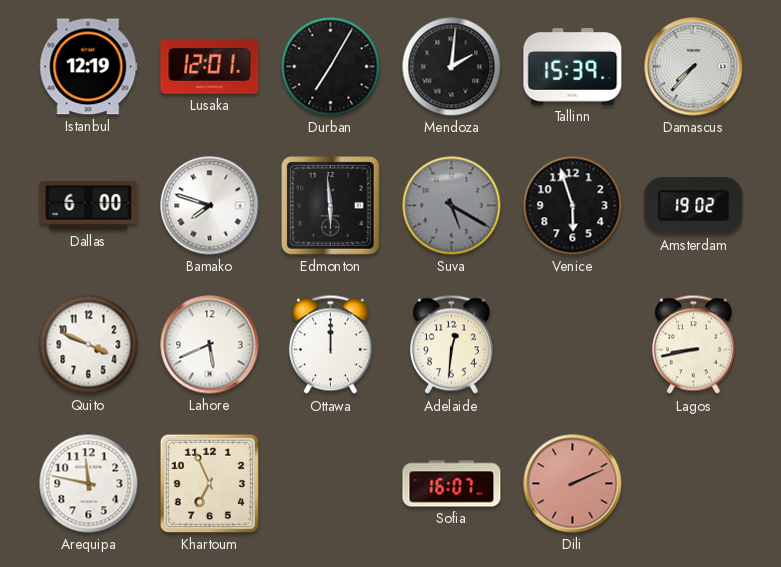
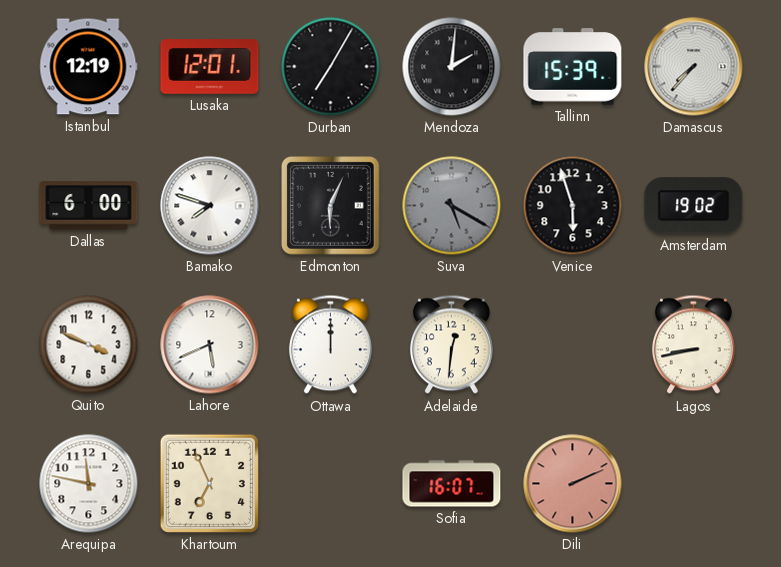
Edmonton: 5:59 -> 6:04
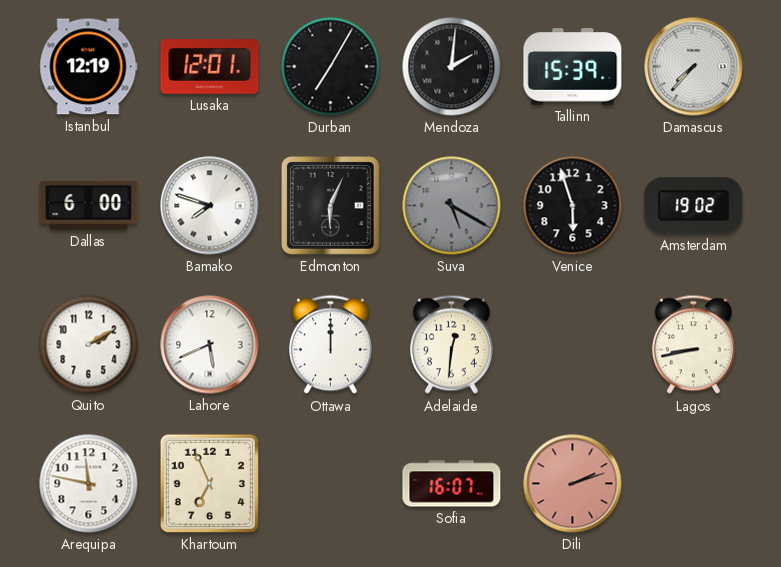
Quito: 3:49 -> 2:10
Dili: 2:11 -> 2:12
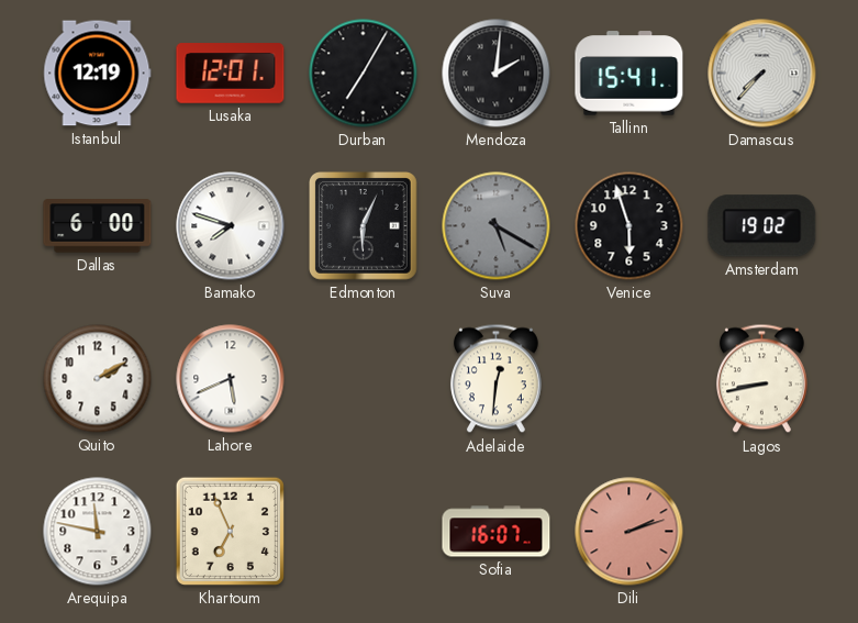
Tallinn: 15:39 -> 15:41
Ottawa: 12:00 -> none
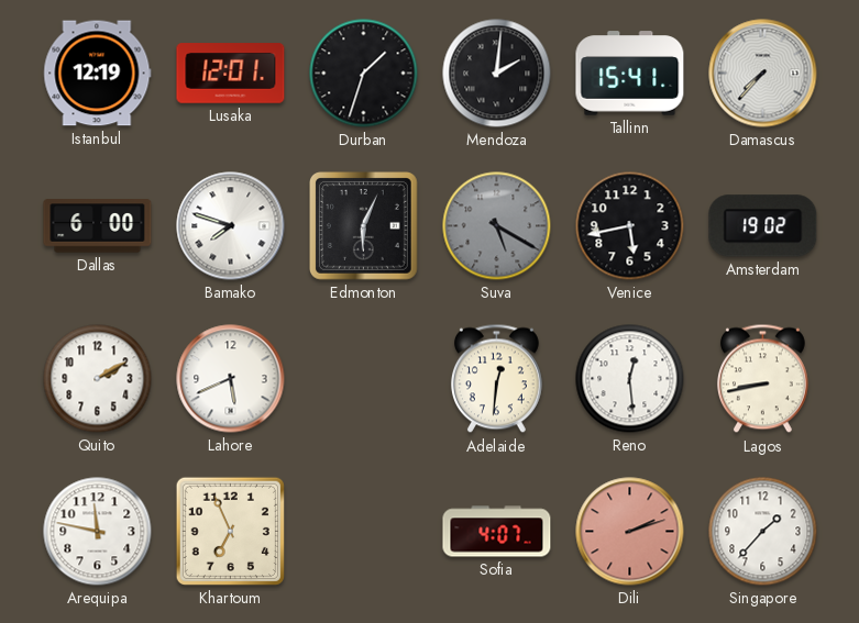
Durban: 7:05 -> 1:33
Venice: 5:57 -> 5:43
Reno: none -> 12:29
Sofia: 16:07 -> 4:07
Singapore: none -> 1:37
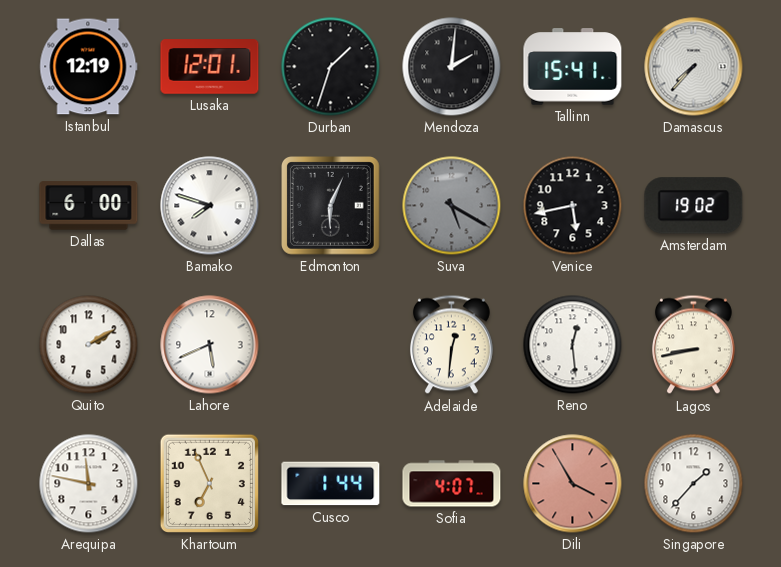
Cusco: none -> 1:44
Dili: 2:12 -> 3:55
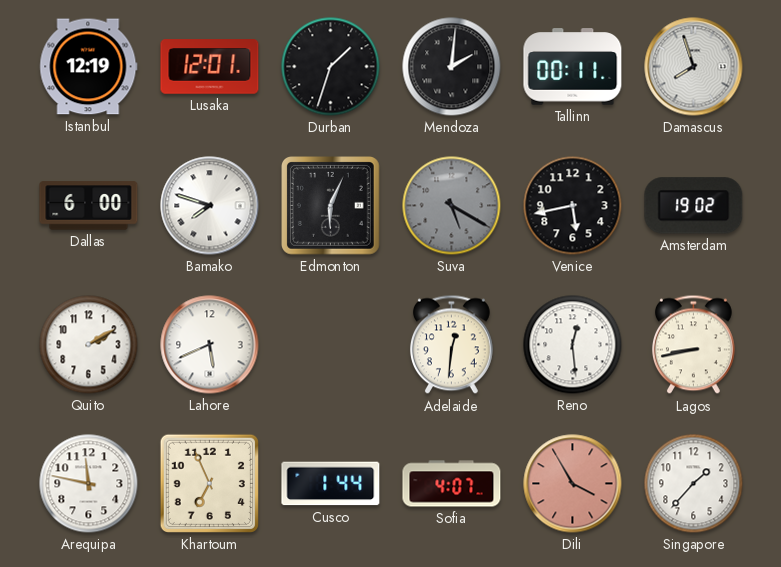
Tallinn: 15:41 -> 00:11
Damascus: 7:37 -> 7:57
